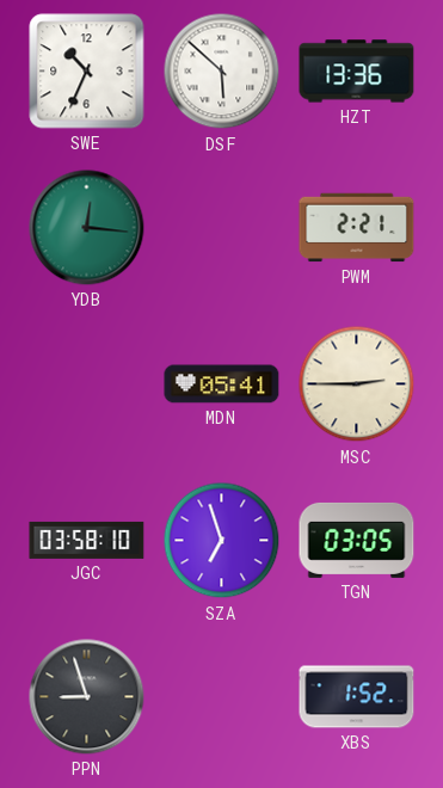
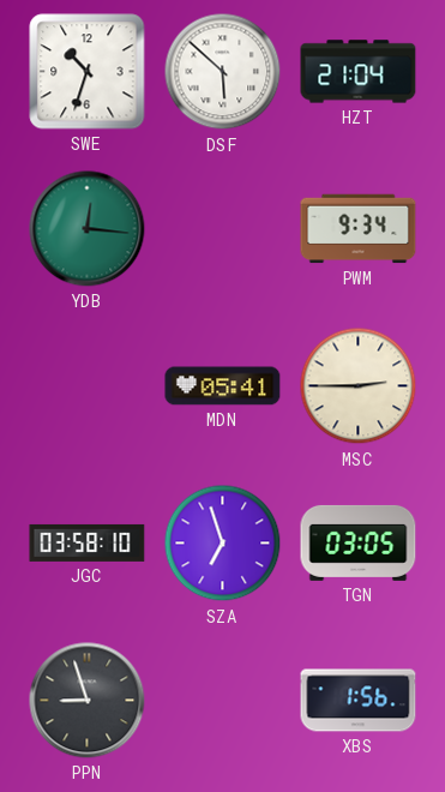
SWE: 10:34 -> 10:33
HZT: 13:36 -> 21:04
PWM: 2:21 -> 9:34
XBS: 1:52 -> 1:56
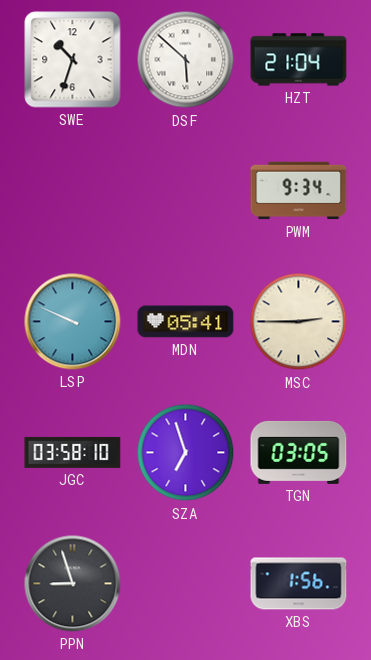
YDB: 12:16 -> none
LSP: none -> 9:49
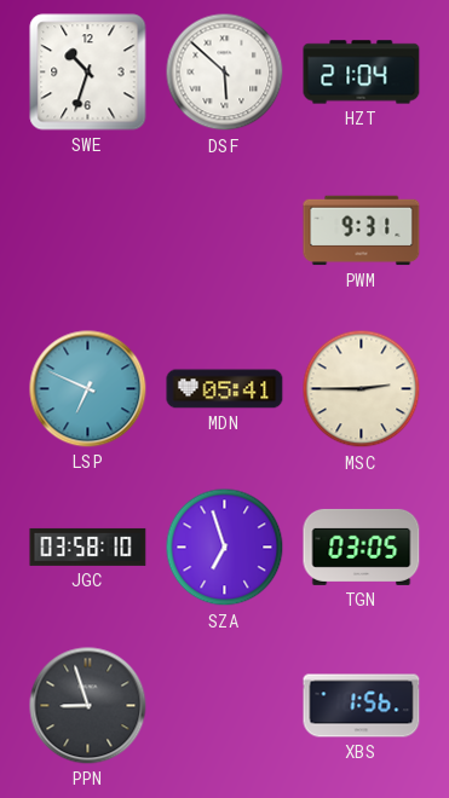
PWM: 9:34 -> 9:31
LSP: 9:49 -> 6:49
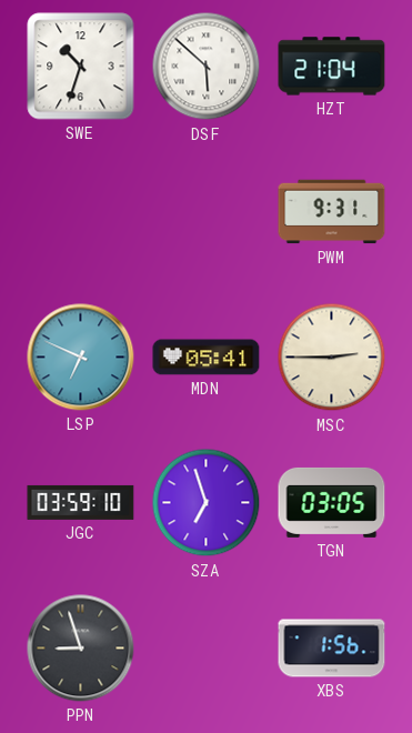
JGC: 03:58 -> 03:59
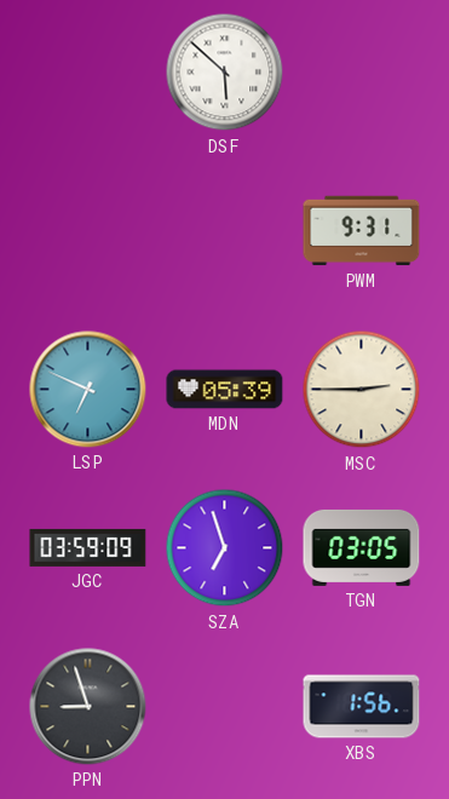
SWE: 10:33 -> none
HZT: 21:04 -> none
MDN: 05:41 -> 05:39
JGC: 03:59:10 -> 03:59:09
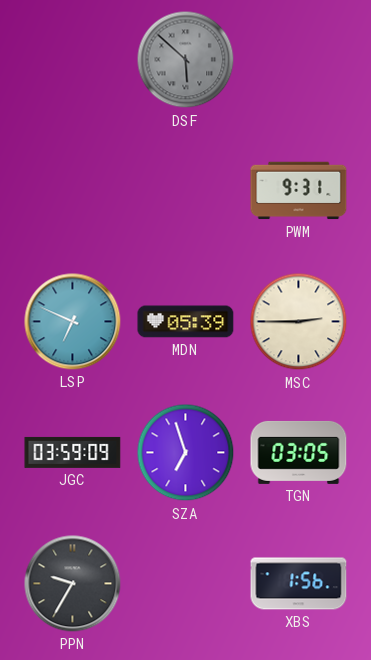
DSF dial: white -> grey
PPN: 8:57 -> 9:35
